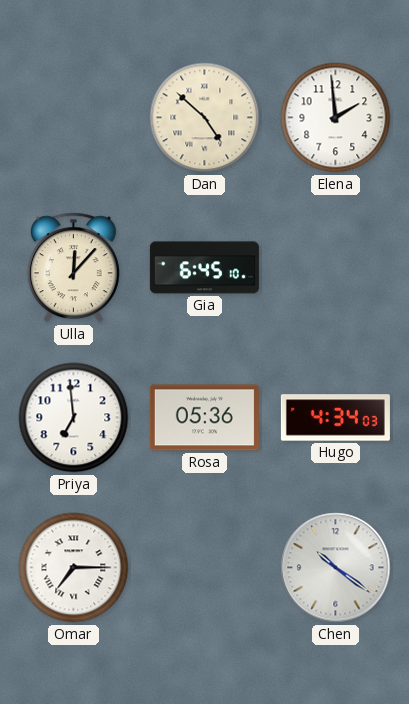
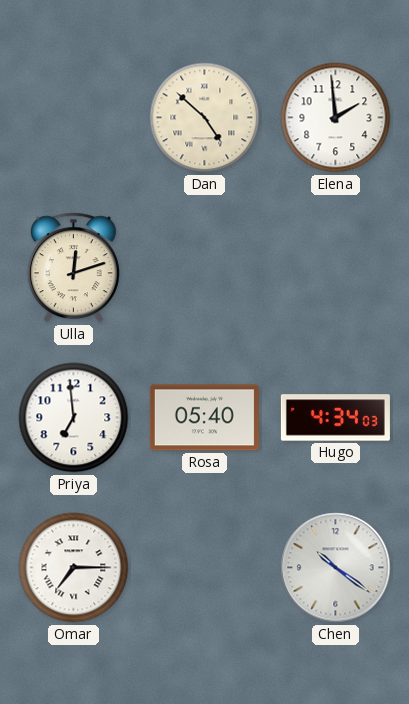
Ulla: 12:07 -> 12:12
Gia: 6:45 -> none
Rosa: 05:36 -> 05:40
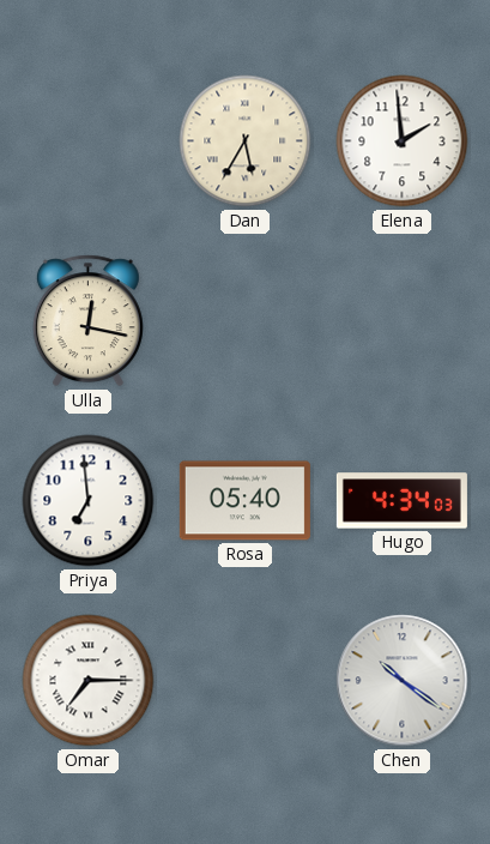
Dan: 4:52 -> 5:35
Ulla: 12:12 -> 12:17
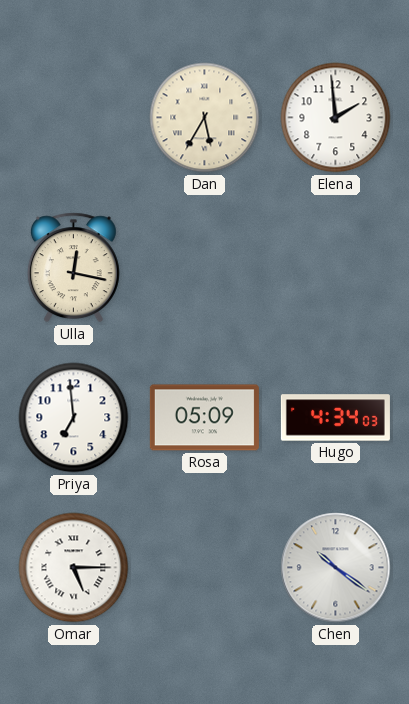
Rosa: 05:40 -> 05:09
Omar: 7:15 -> 5:15
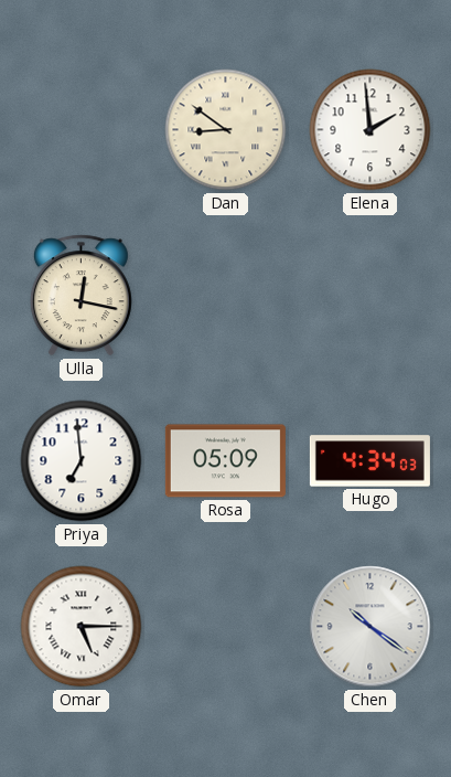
Dan: 5:35 -> 8:51
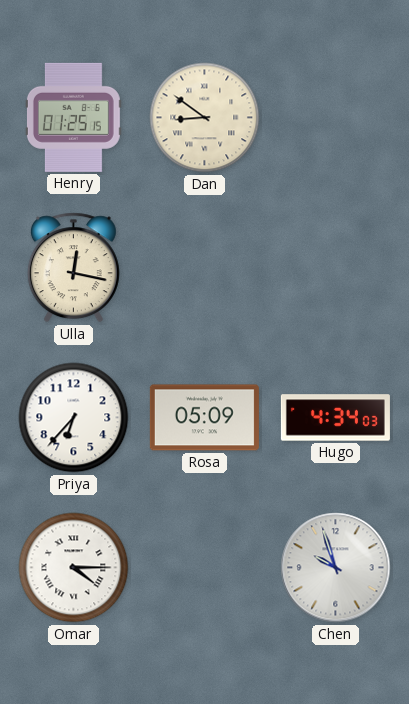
Henry: none -> 01:25
Elena: 1:59 -> none
Priya: 6:59 -> 6:37
Omar: 5:15 -> 4:15
Chen: 10:21 -> 9:57
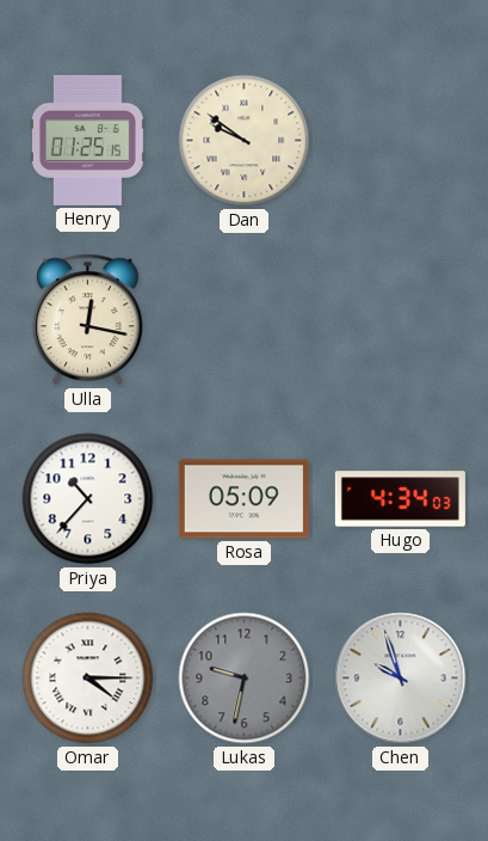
Dan: 8:51 -> 9:51
Priya: 6:37 -> 10:37
Lukas: none -> 9:32
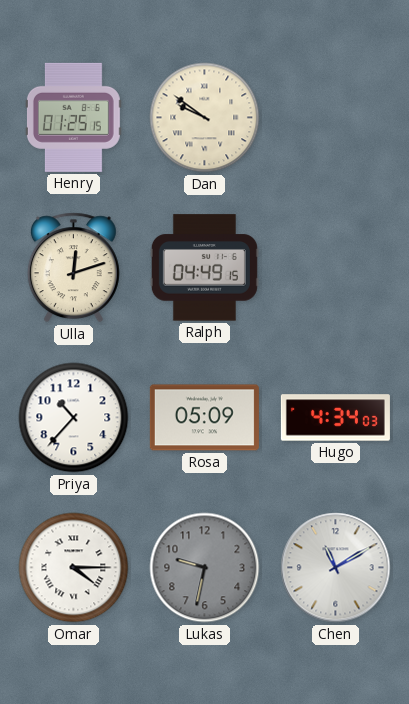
Ulla: 12:17 -> 12:12
Ralph: none -> 04:49
Chen: 9:57 -> 11:10
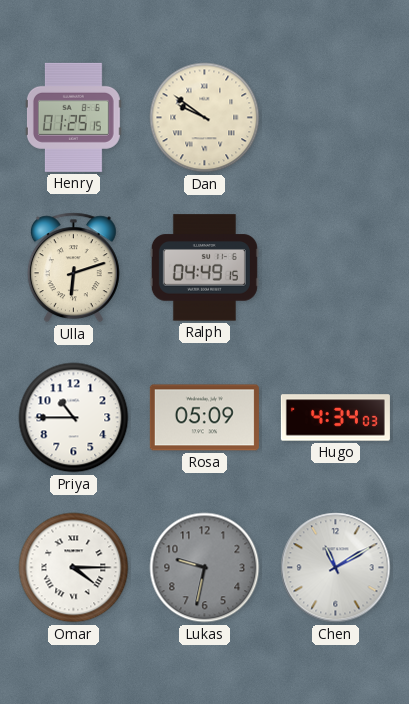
Ulla: 12:12 -> 6:12
Priya: 10:37 -> 10:45
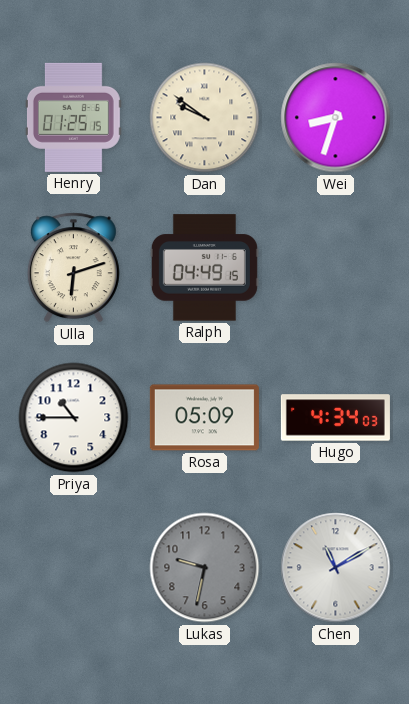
Wei: none -> 8:33
Omar: 4:15 -> none
